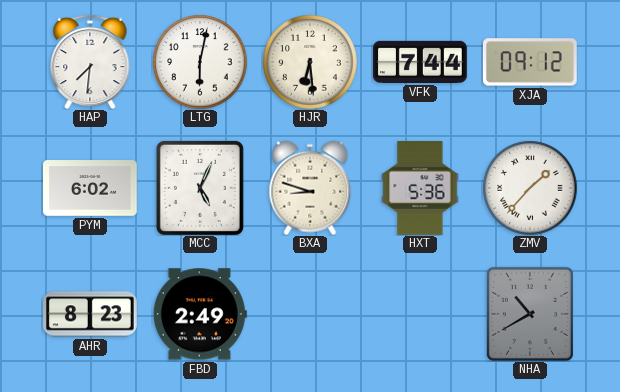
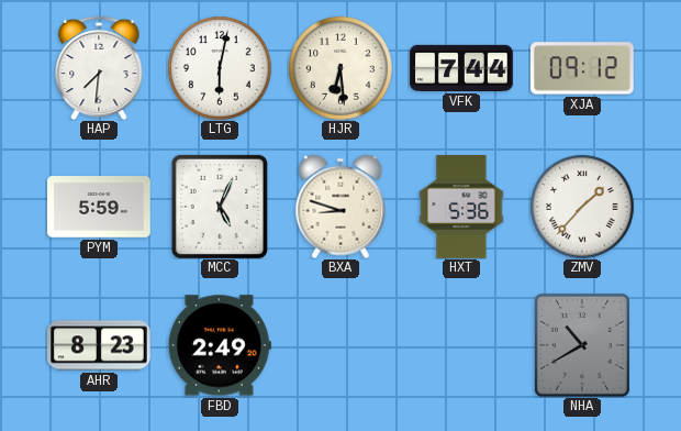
PYM: 6:02 -> 5:59
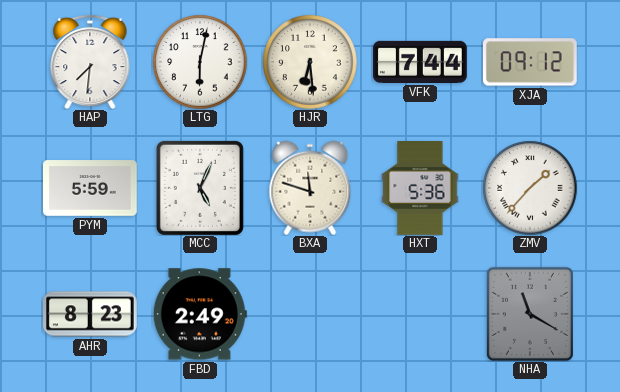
BXA: 8:48 -> 11:48
NHA: 10:40 -> 11:20
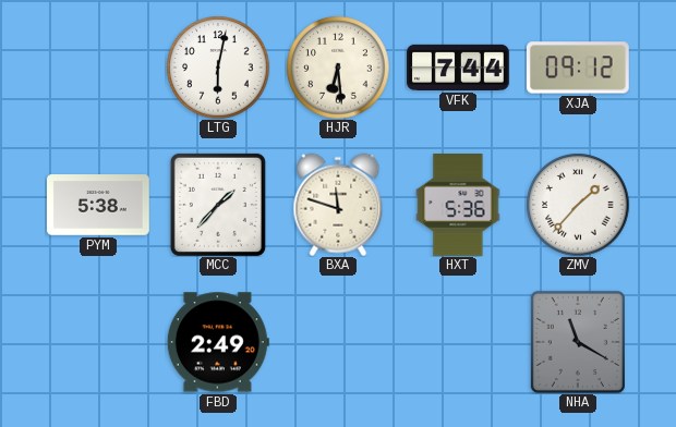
HAP: 7:31 -> none
PYM: 5:59 -> 5:38
MCC: 5:04 -> 1:37
AHR: 8:23 -> none
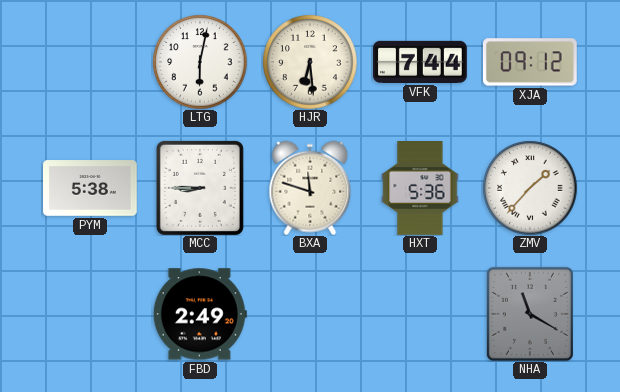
MCC: 1:37 -> 8:45
